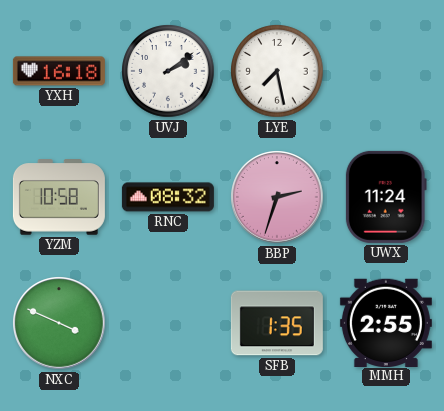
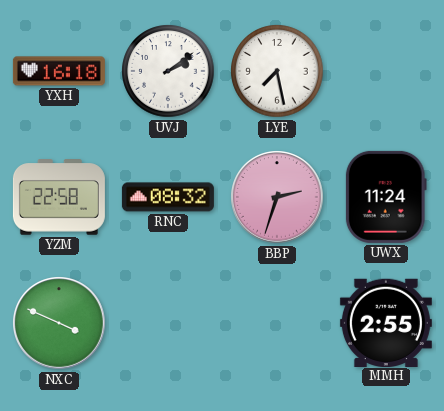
YZM: 10:58 -> 22:58
SFB: 1:35 -> none
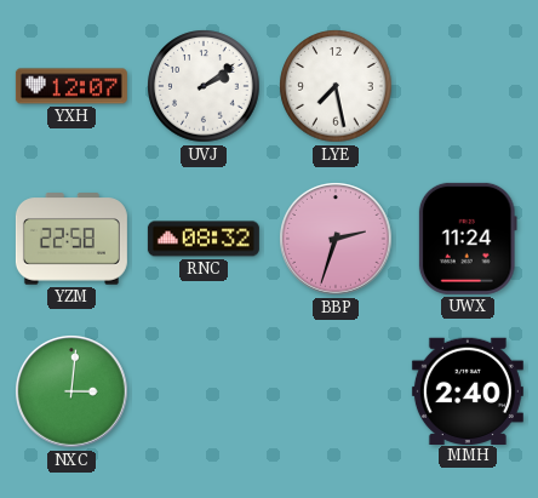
YXH: 16:18 -> 12:07
NXC: 3:49 -> 3:01
MMH: 2:55 -> 2:40
